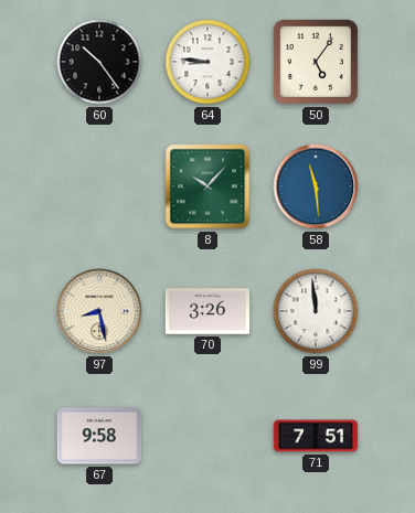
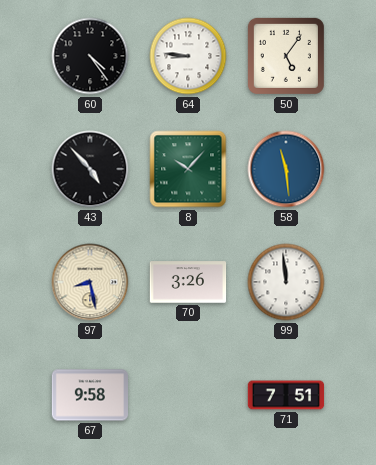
60: 10:24 -> 4:24
43: none -> 4:53
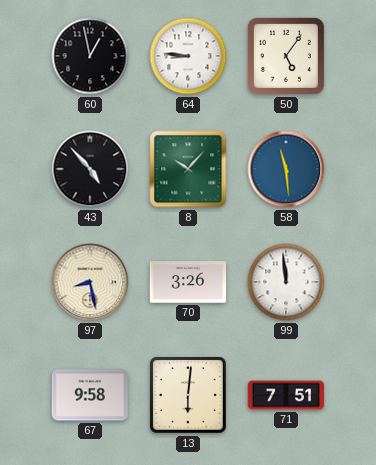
60: 4:24 -> 12:58
13: none -> 6:01
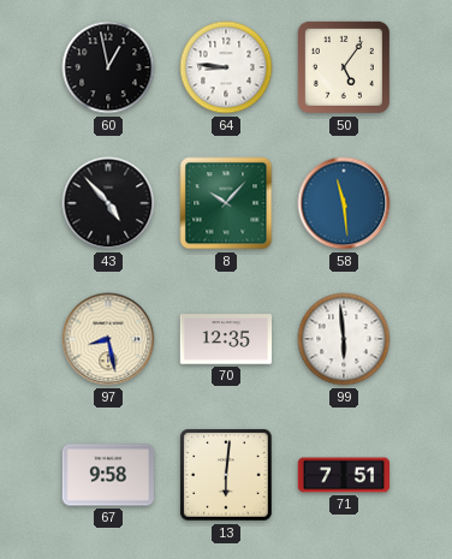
70: 3:26 -> 12:35
99: 11:59 -> 5:59
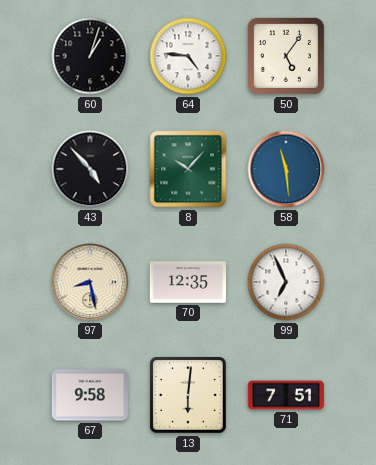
60: 12:58 -> 1:03
64: 8:46 -> 4:46
99: 5:59 -> 6:56
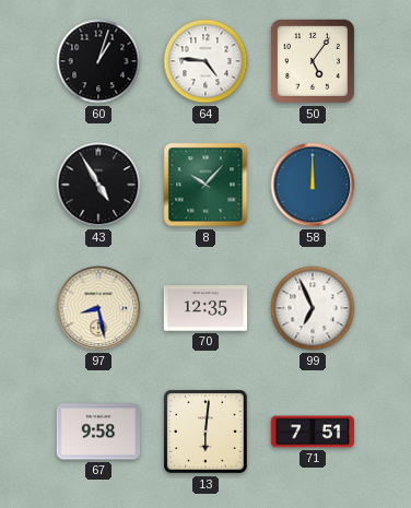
43: 4:53 -> 4:55
58: 11:29 -> 12:00
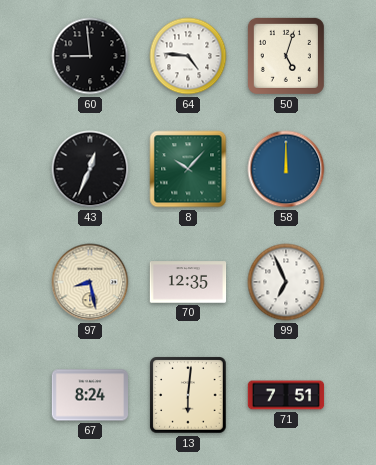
60: 1:03 -> 8:59
50: 5:06 -> 5:03
43: 4:55 -> 12:34
67: 9:58 -> 8:24
